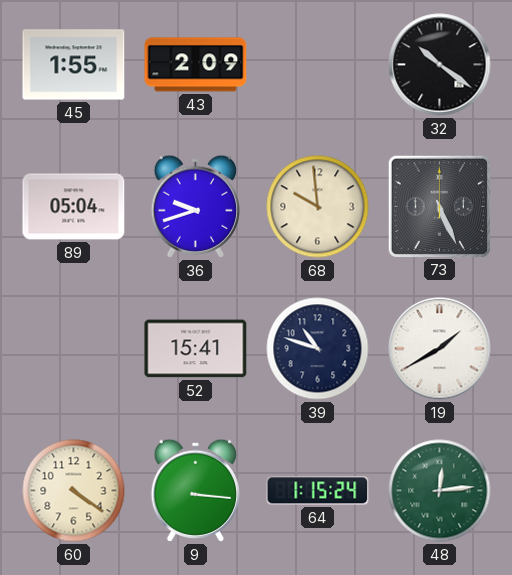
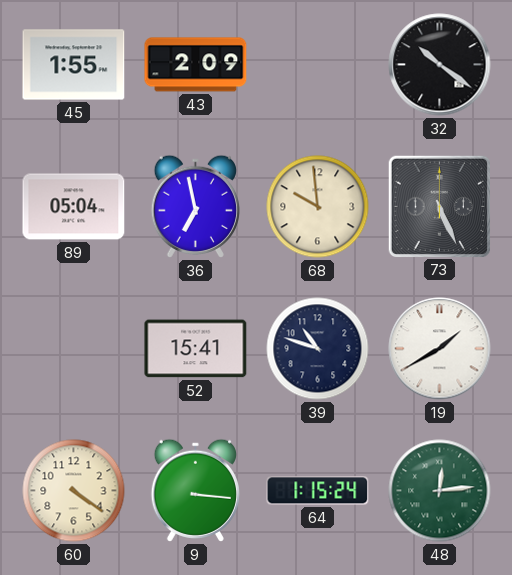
36: 9:42 -> 6:58
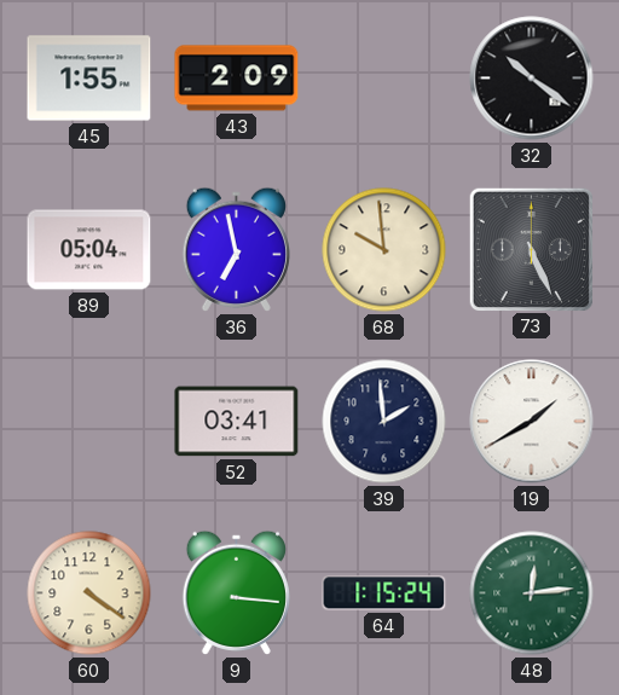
52: 15:41 -> 03:41
39: 10:48 -> 1:59
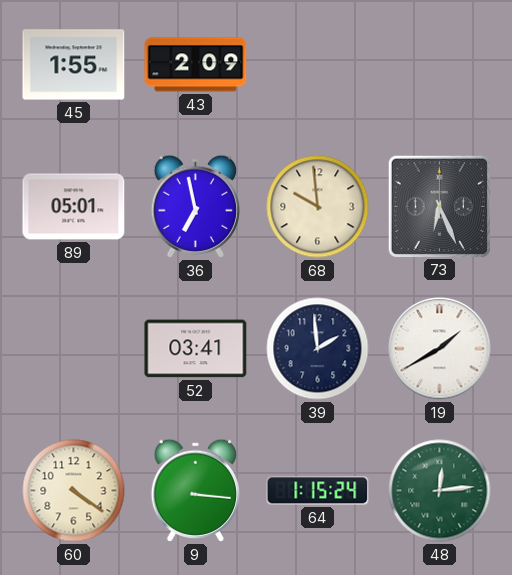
32: 10:21 -> none
89: 05:04 -> 05:01
73: 5:26 -> 6:26
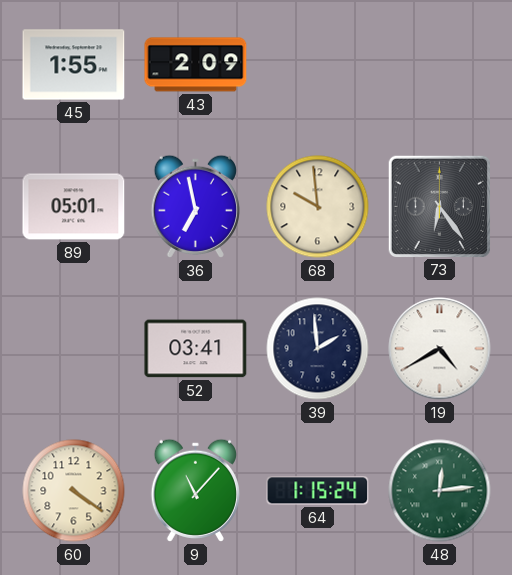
73: 6:26 -> 6:24
19: 1:40 -> 4:40
9: 3:16 -> 11:07
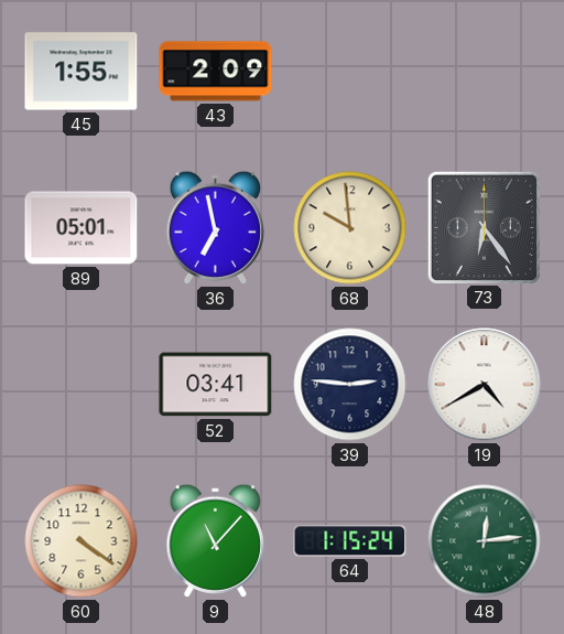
39: 1:59 -> 2:46
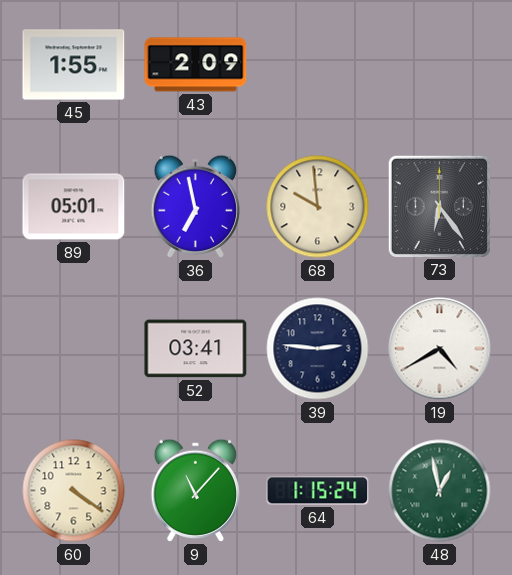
48: 12:14 -> 12:58
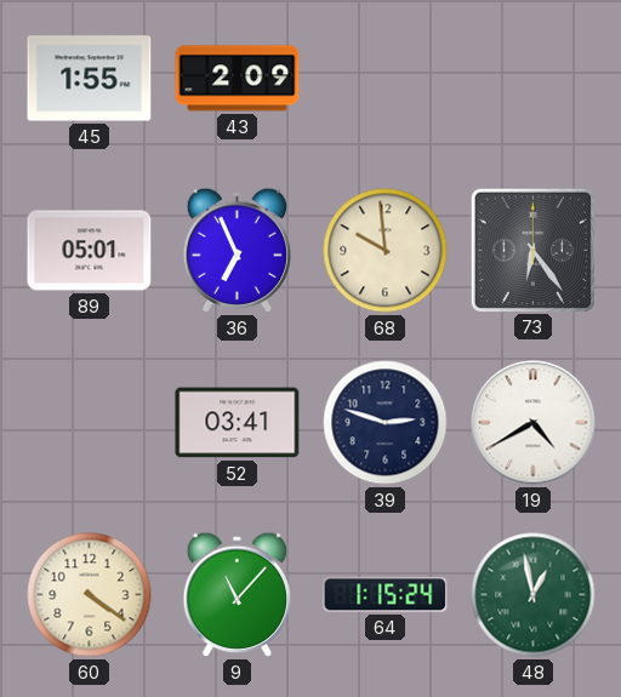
36: 6:58 -> 6:56
39: 2:46 -> 2:48
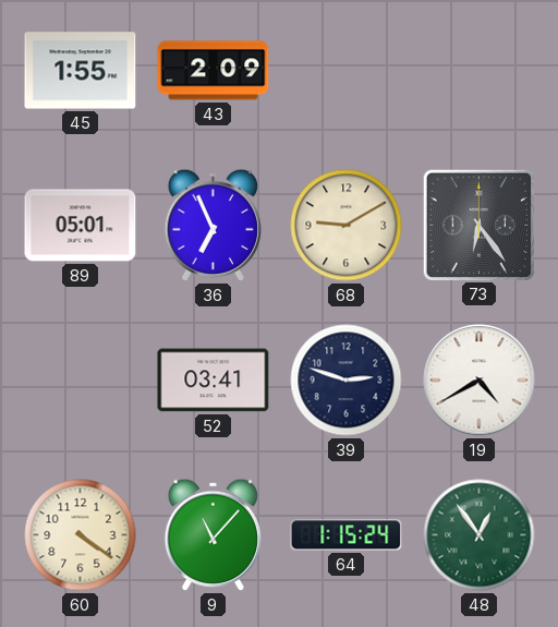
68: 9:59 -> 9:10
48: 12:58 -> 12:54
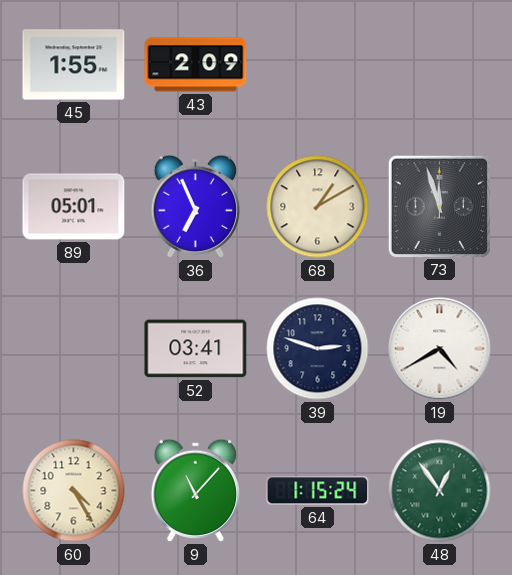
68: 9:10 -> 1:10
73: 6:24 -> 11:57
60: 4:21 -> 4:25
